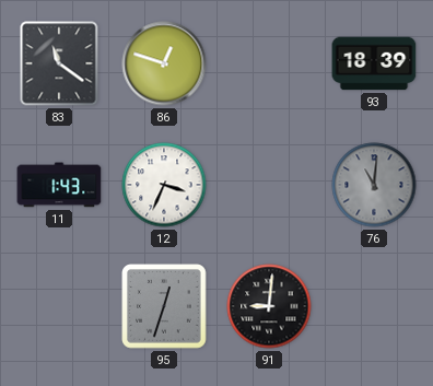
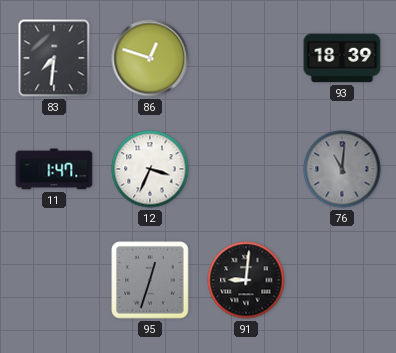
83: 11:21 -> 7:31
11: 1:43 -> 1:47
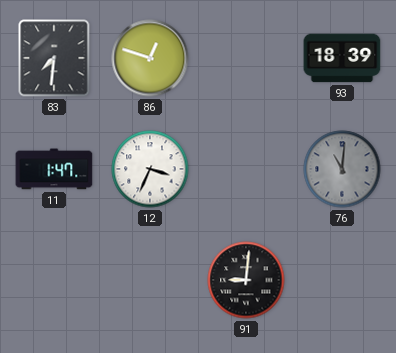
95: 12:33 -> none
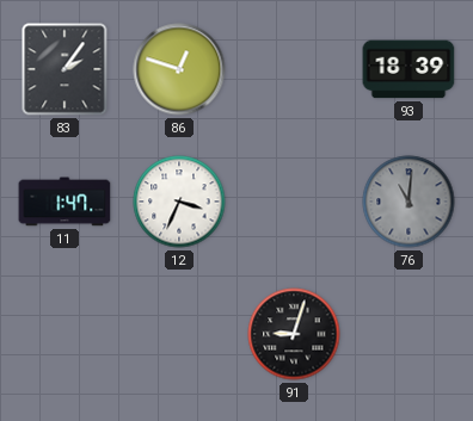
83: 7:31 -> 2:06
91: 9:01 -> 9:03
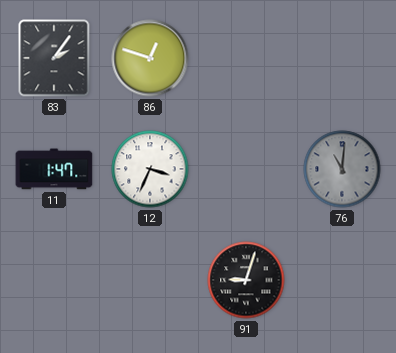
93: 18:39 -> none
